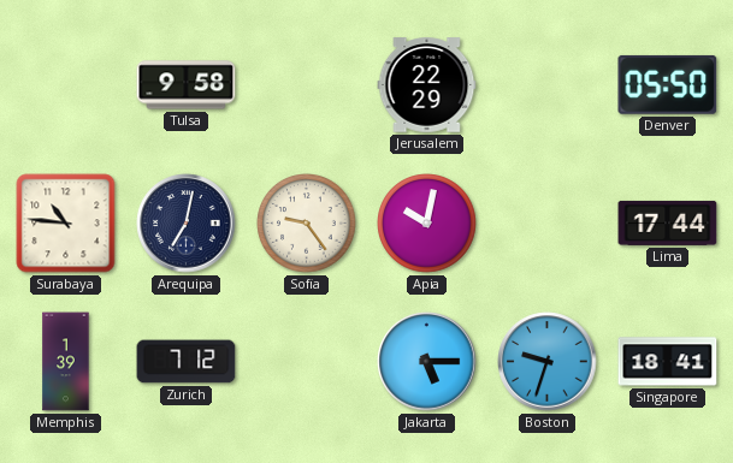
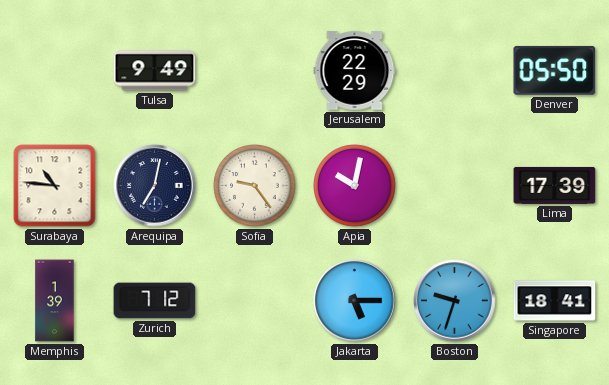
Tulsa: 9:58 -> 9:49
Lima: 17:44 -> 17:39
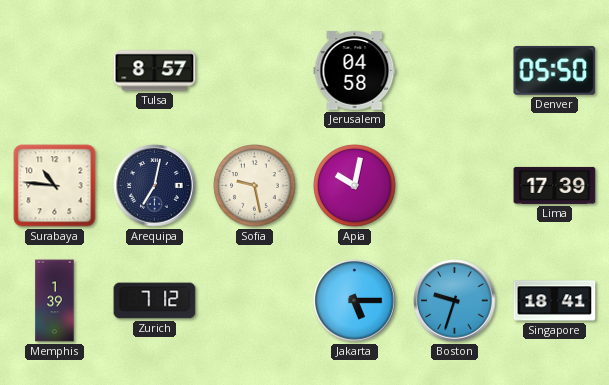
Tulsa: 9:49 -> 8:57
Jerusalem: 22:29 -> 04:58
Sofia: 9:24 -> 9:28
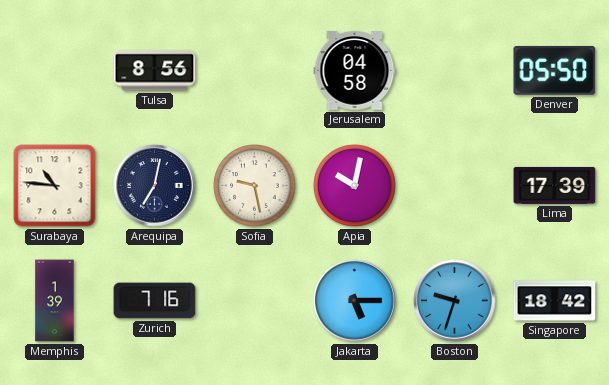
Tulsa: 8:57 -> 8:56
Zurich: 7:12 -> 7:16
Singapore: 18:41 -> 18:42
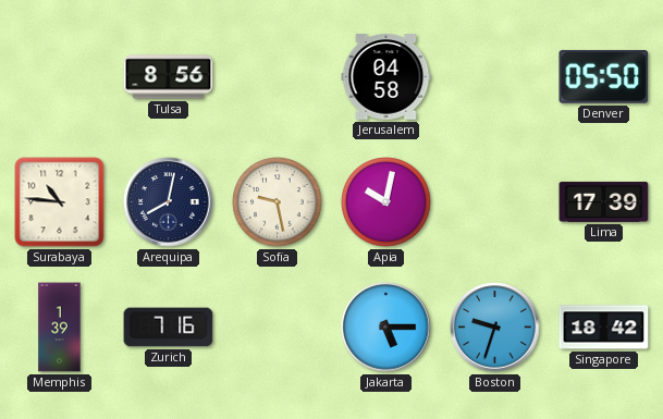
Arequipa: 7:02 -> 8:02
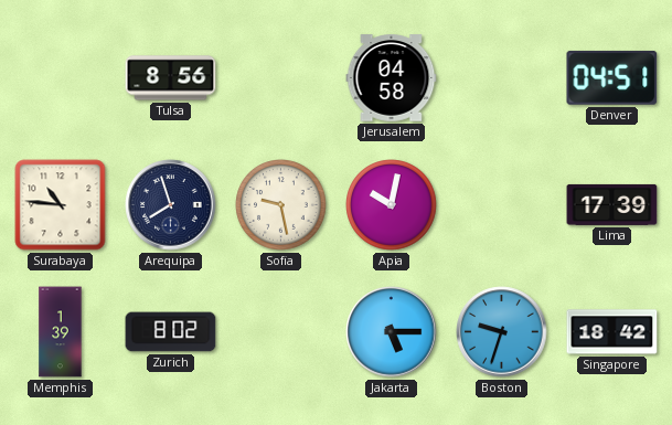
Denver: 05:50 -> 04:51
Arequipa: 8:02 -> 7:57
Zurich: 7:16 -> 8:02
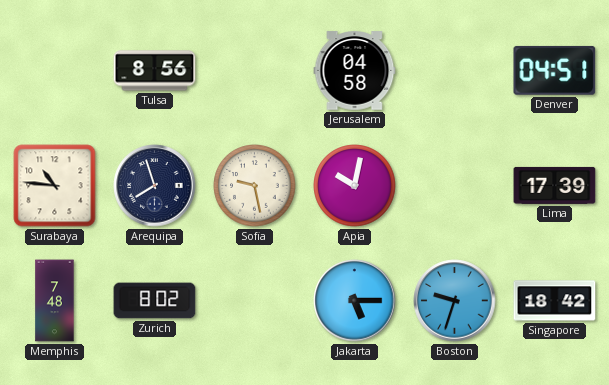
Memphis: 1:39 -> 7:48
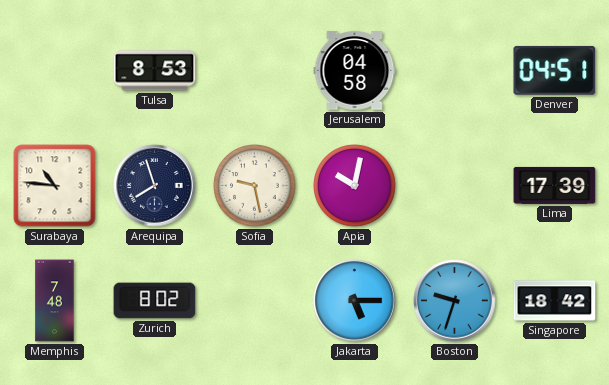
Tulsa: 8:56 -> 8:53
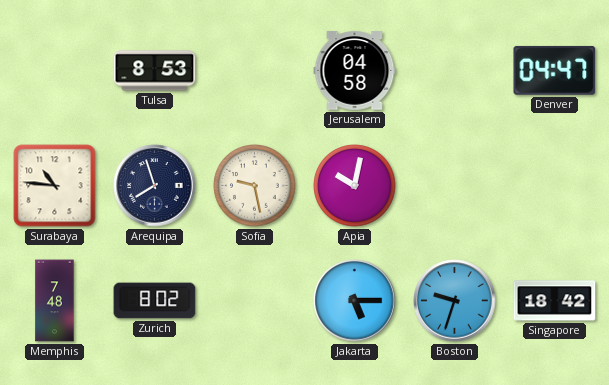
Denver: 04:51 -> 04:47
Lima: 17:39 -> none
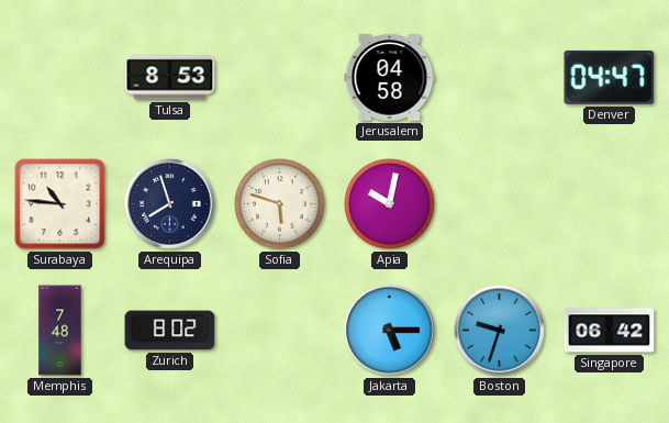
Sofia: 9:28 -> 5:48
Singapore: 18:42 -> 06:42
